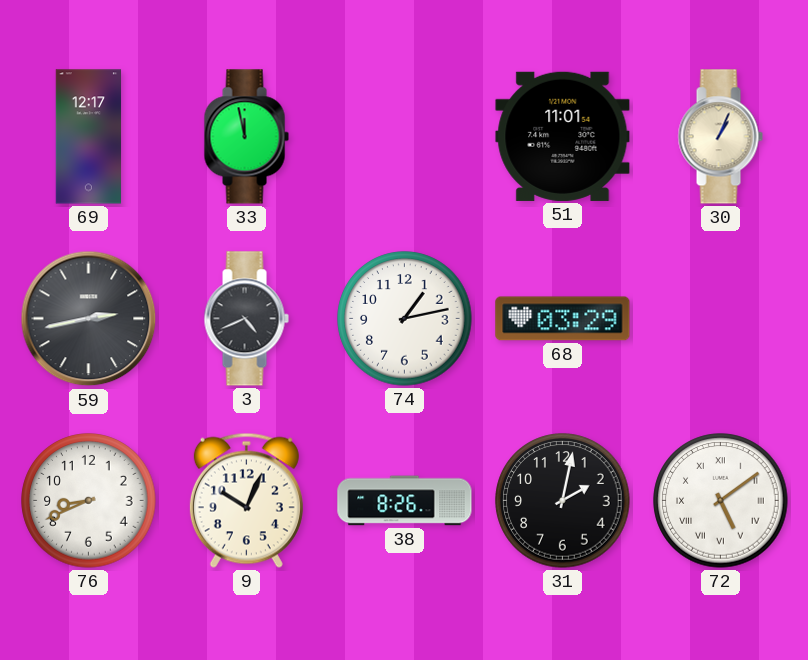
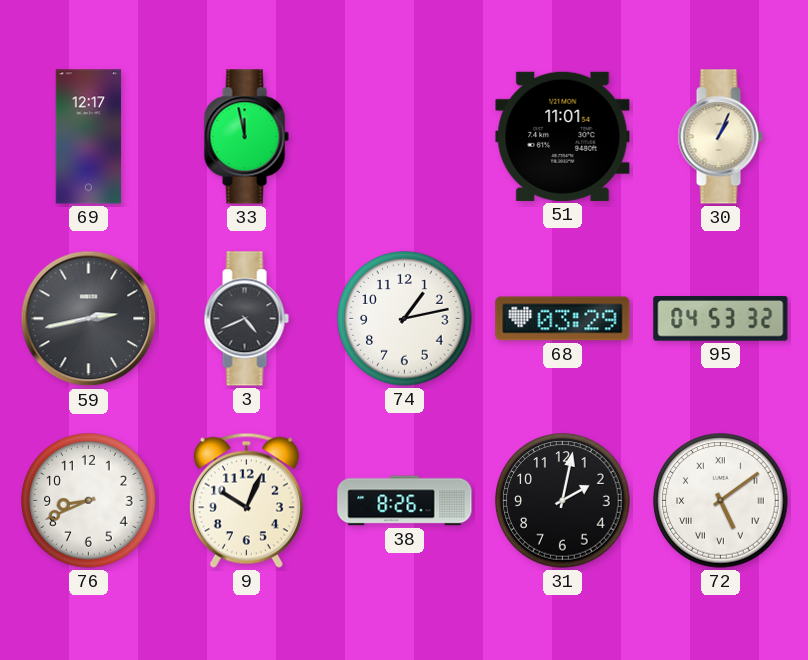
95: none -> 04:53
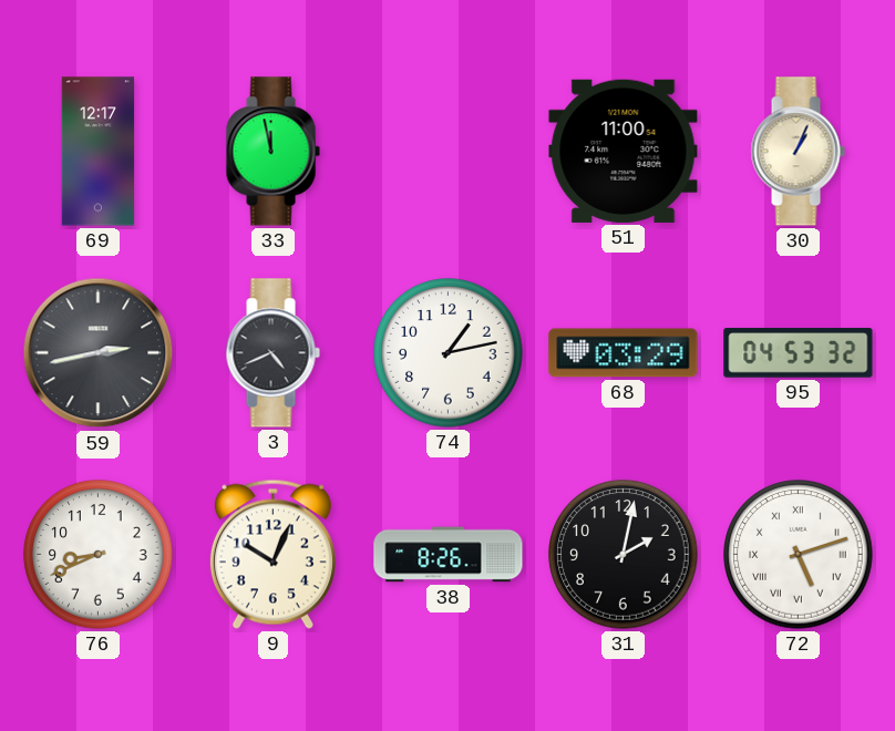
51: 11:01 -> 11:00
72: 5:09 -> 5:12
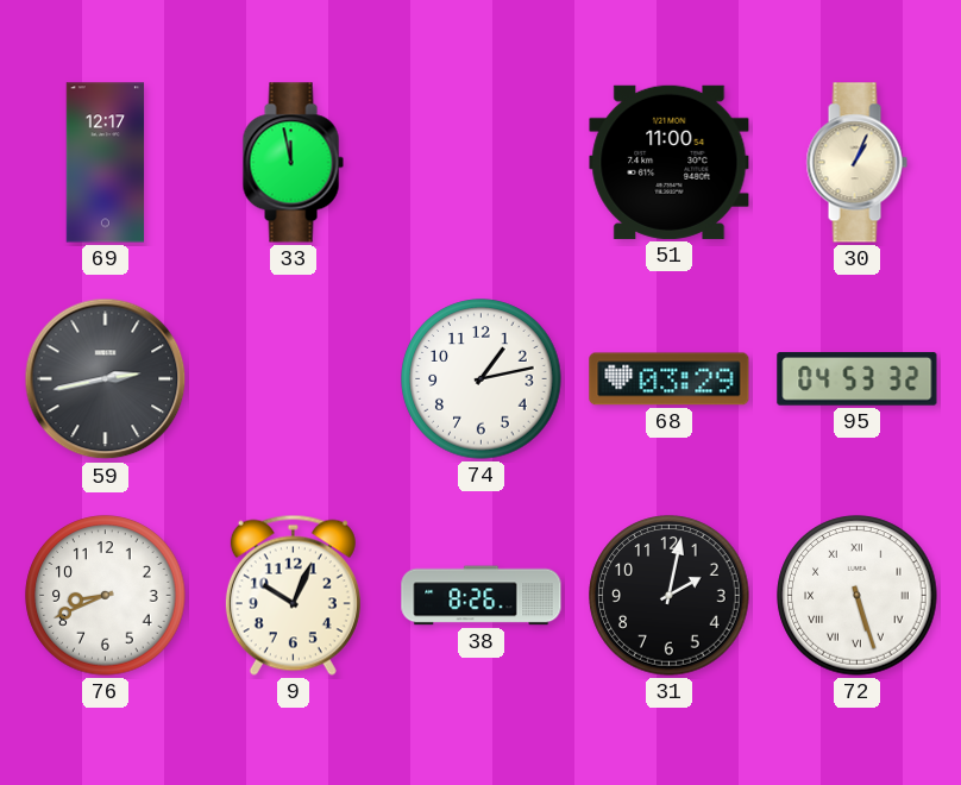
3: 4:41 -> none
72: 5:12 -> 5:27
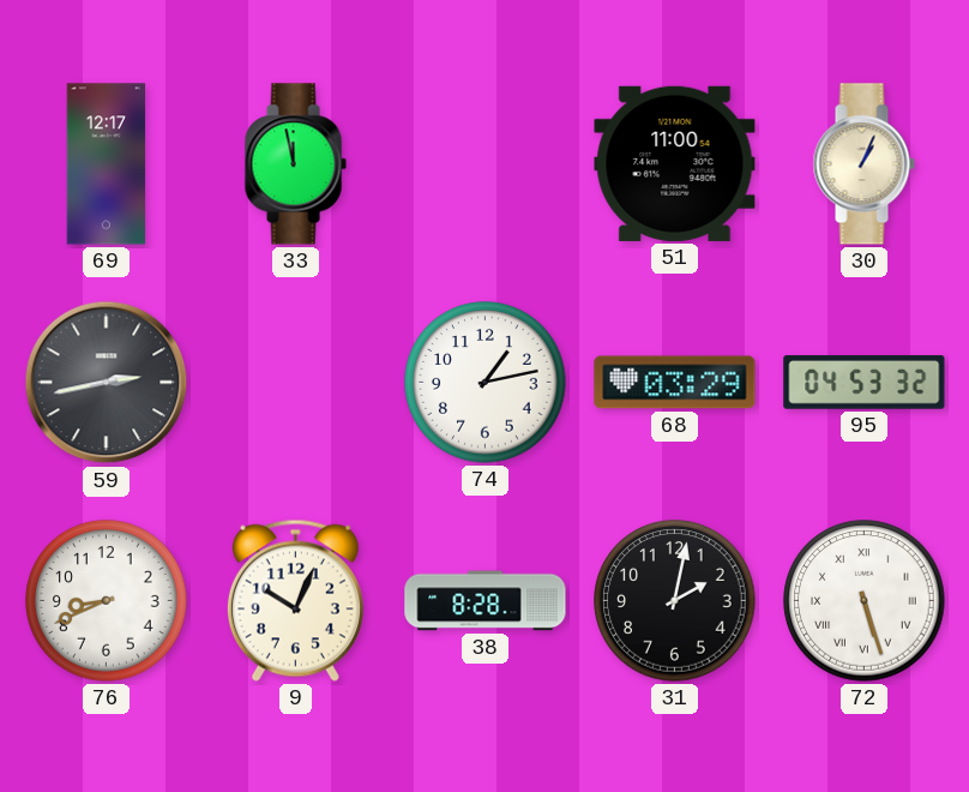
38: 8:26 -> 8:28
